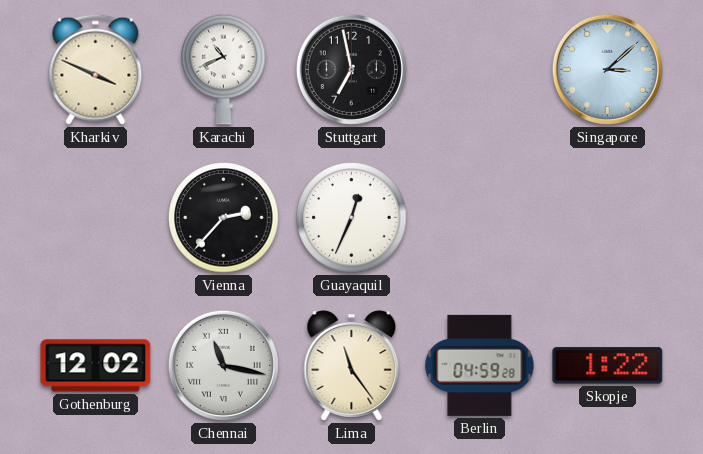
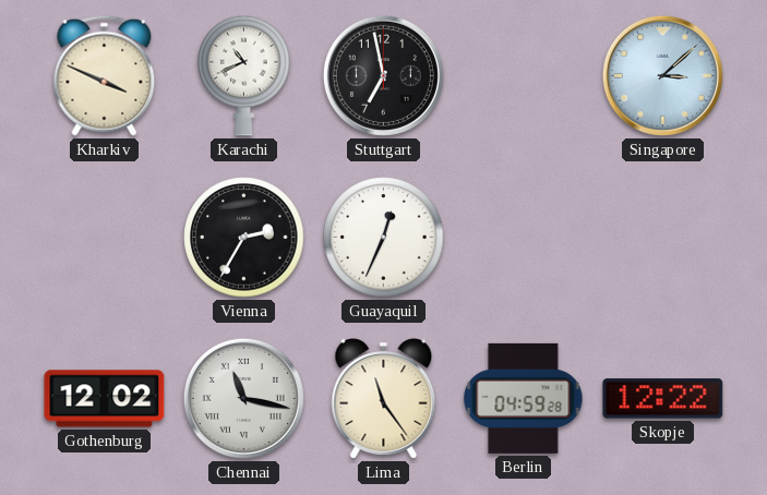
Vienna: 2:37 -> 2:35
Skopje: 1:22 -> 12:22
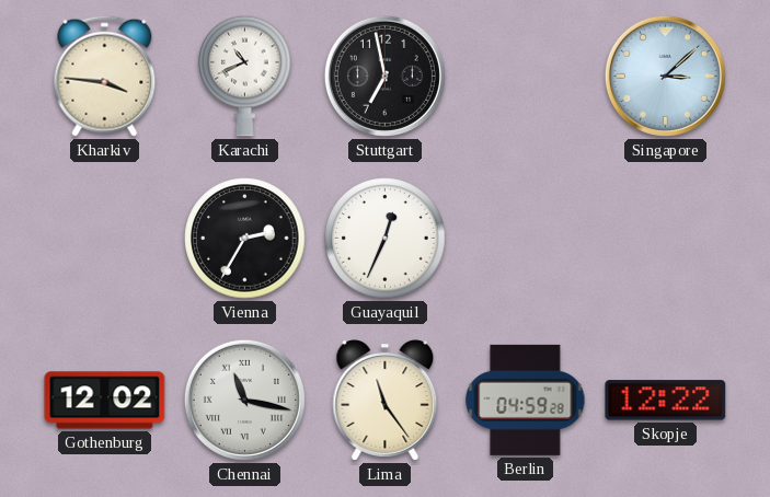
Kharkiv: 3:49 -> 3:46
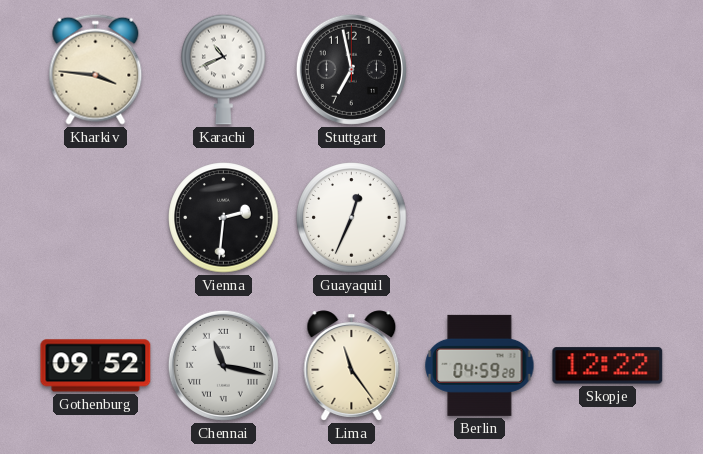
Singapore: 3:08 -> none
Vienna: 2:35 -> 2:31
Gothenburg: 12:02 -> 09:52
